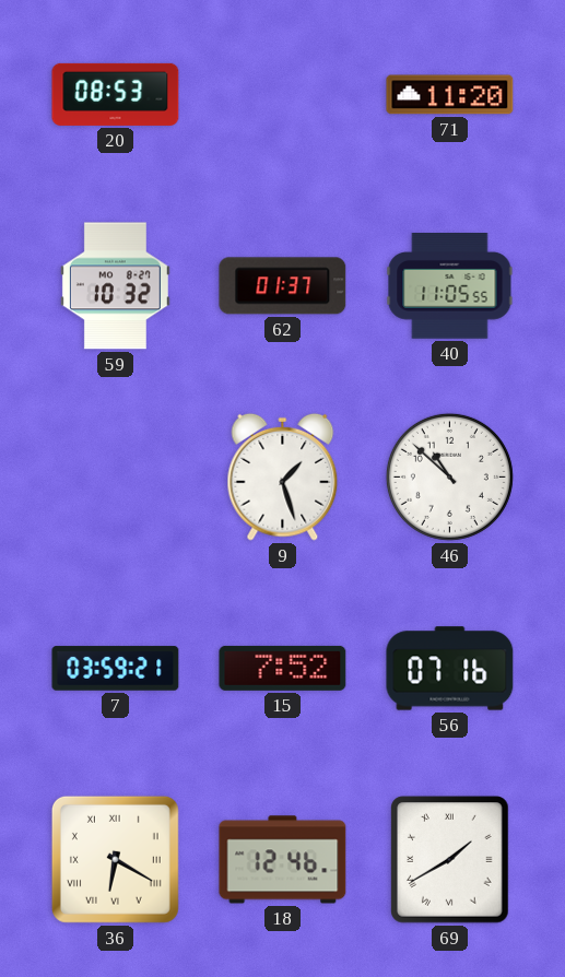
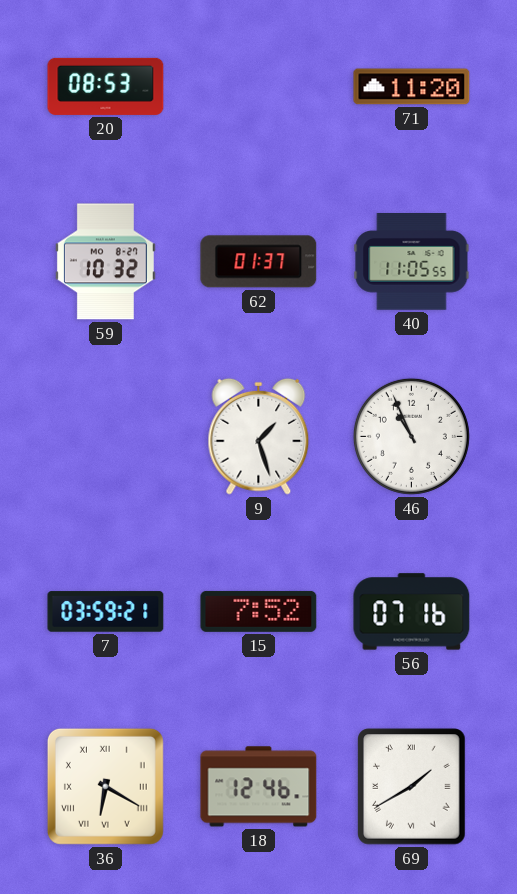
46: 10:52 -> 10:56
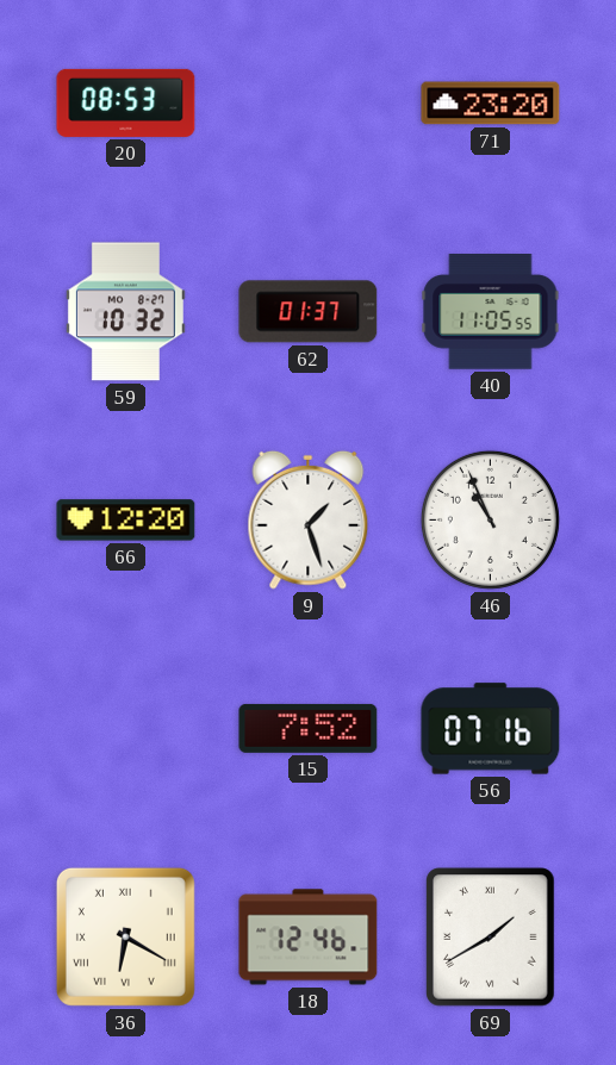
71: 11:20 -> 23:20
66: none -> 12:20
7: 03:59 -> none
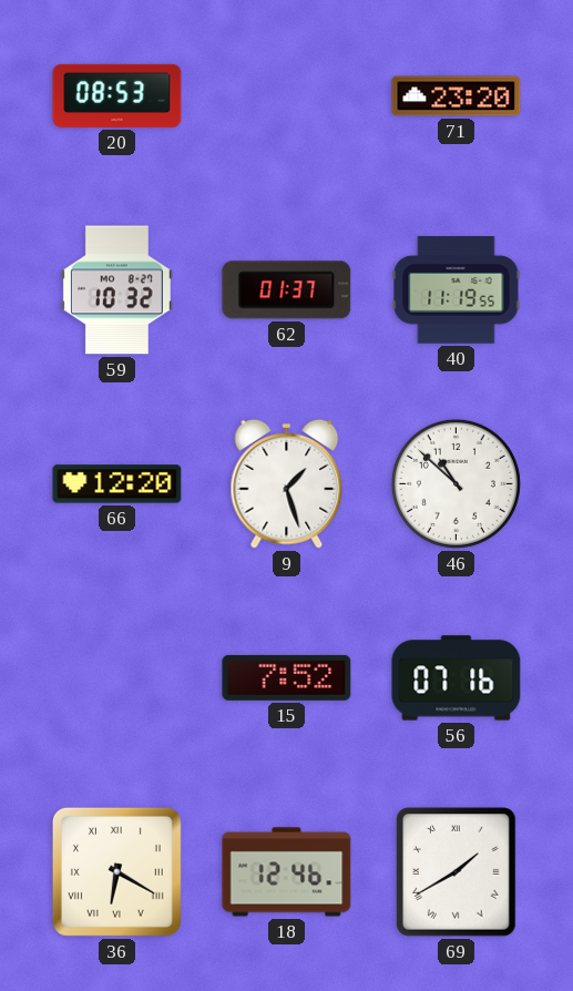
40: 11:05 -> 11:19
46: 10:56 -> 10:52
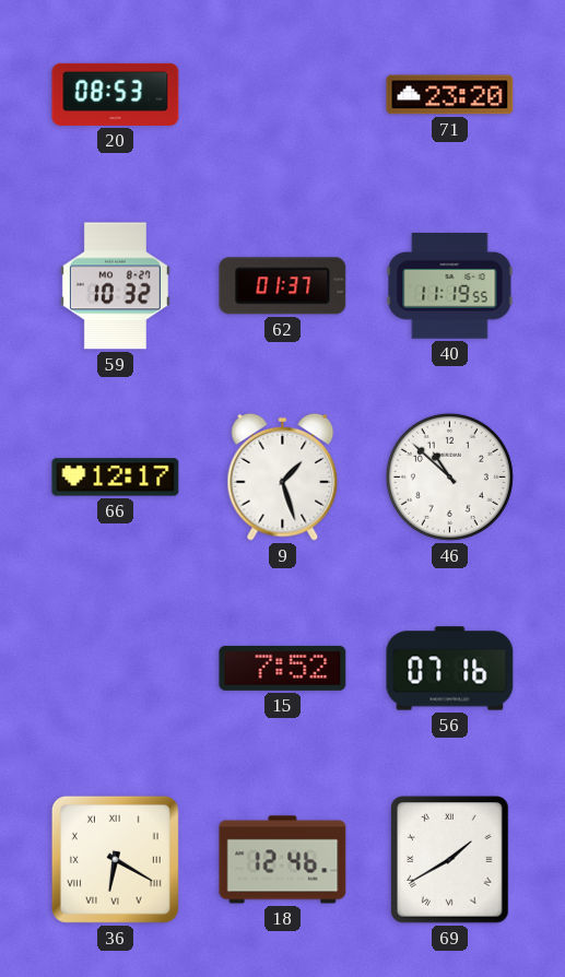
66: 12:20 -> 12:17
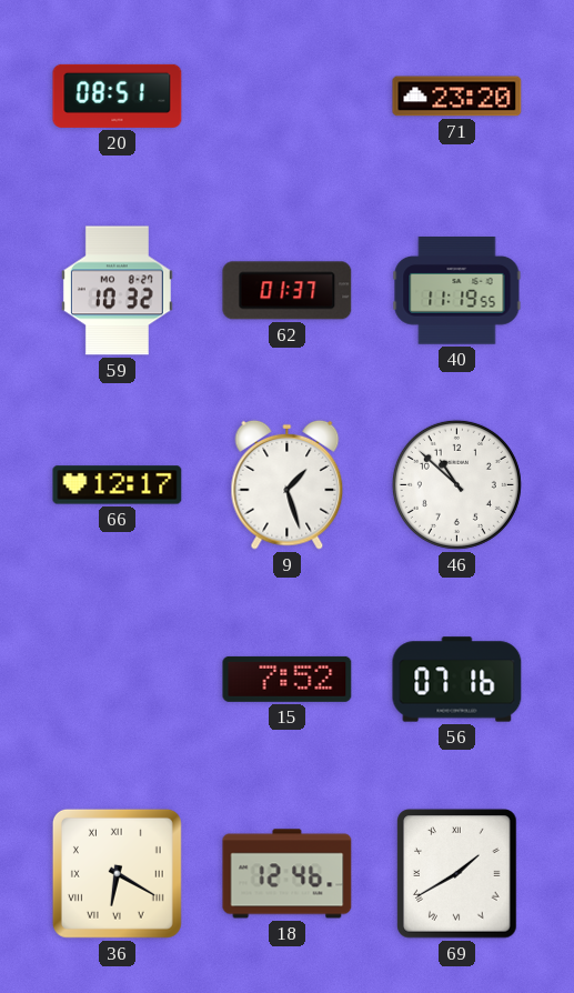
20: 08:53 -> 08:51
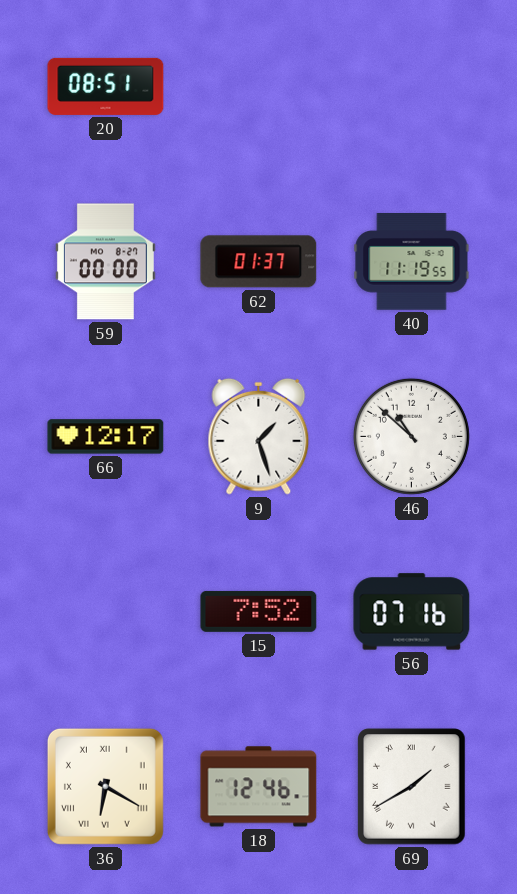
71: 23:20 -> none
59: 10:32 -> 00:00
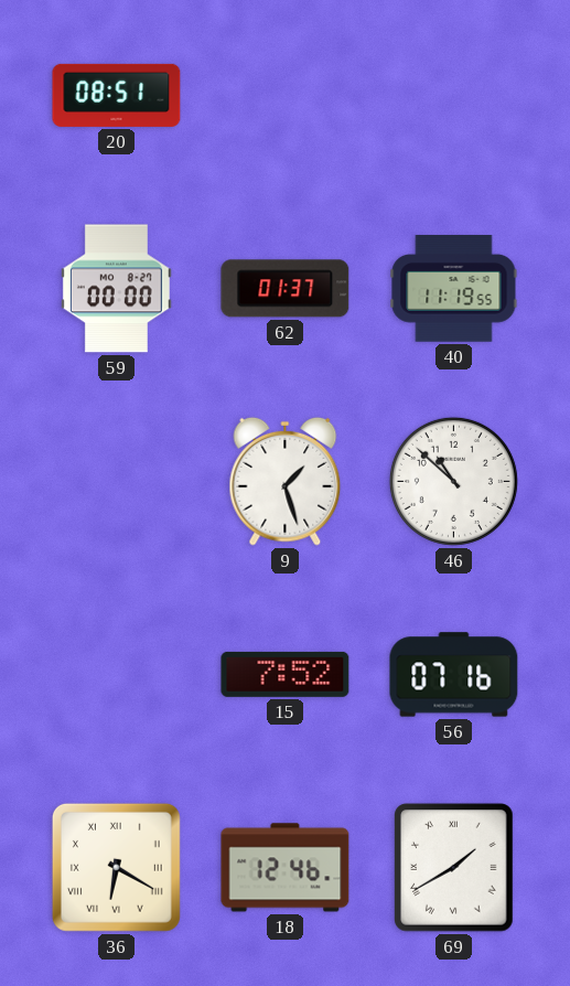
66: 12:17 -> none
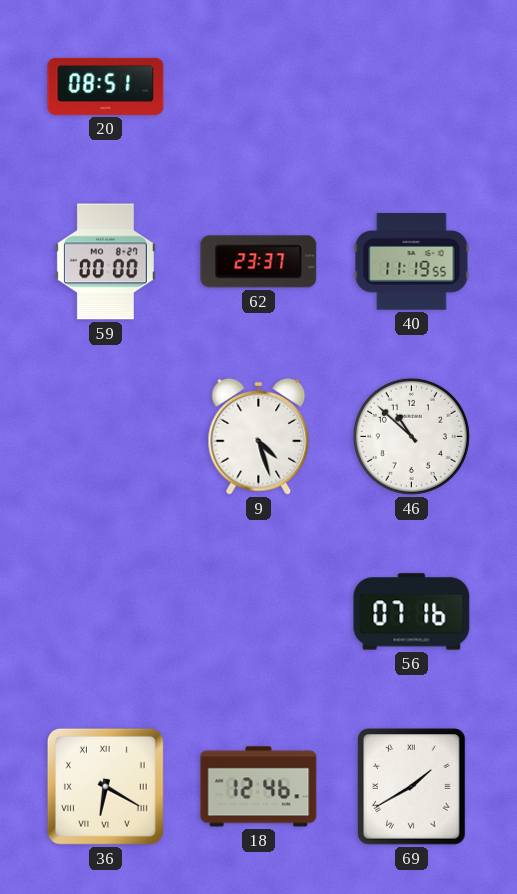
62: 01:37 -> 23:37
9: 1:27 -> 4:27
15: 7:52 -> none
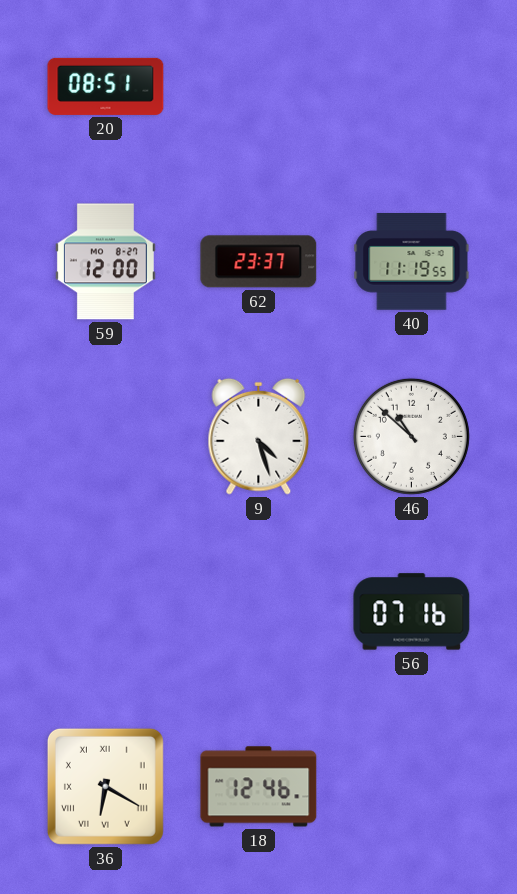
59: 00:00 -> 12:00
69: 1:40 -> none
